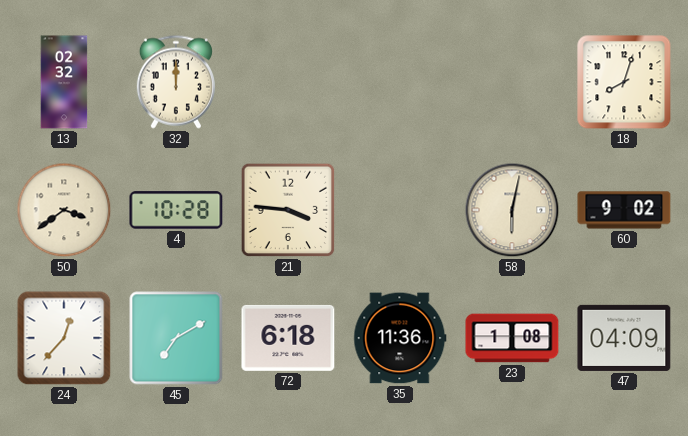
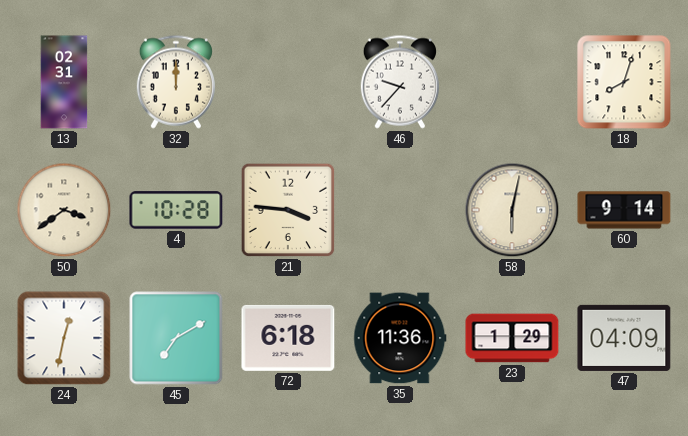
13: 02:32 -> 02:31
46: none -> 9:37
60: 9:02 -> 9:14
24: 12:37 -> 12:32
23: 1:08 -> 1:29
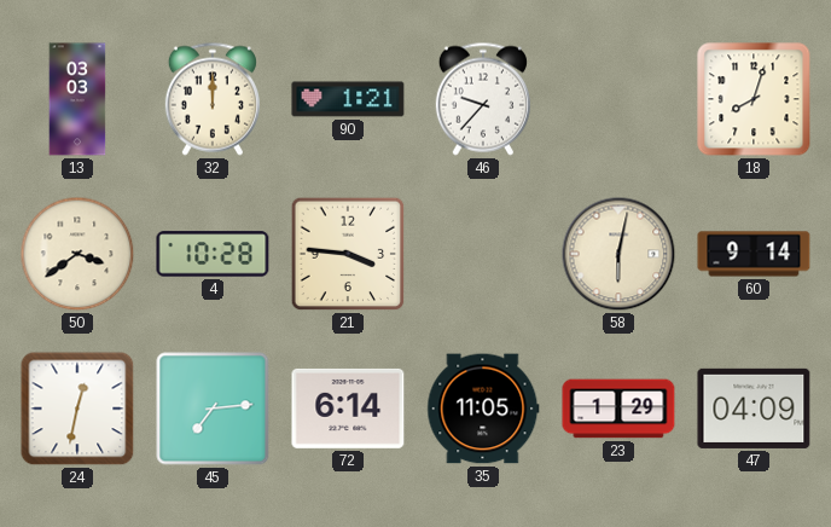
13: 02:31 -> 03:03
90: none -> 1:21
45: 7:10 -> 7:14
72: 6:18 -> 6:14
35: 11:36 -> 11:05
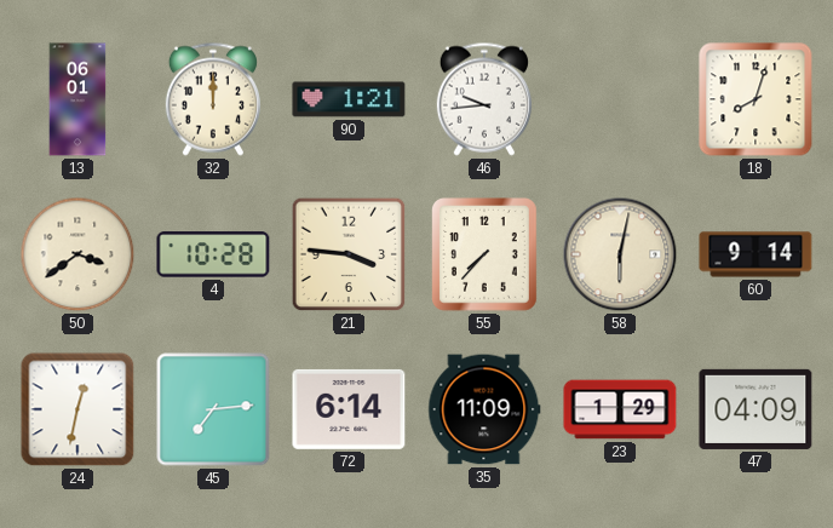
13: 03:03 -> 06:01
46: 9:37 -> 9:44
55: none -> 7:37
35: 11:05 -> 11:09
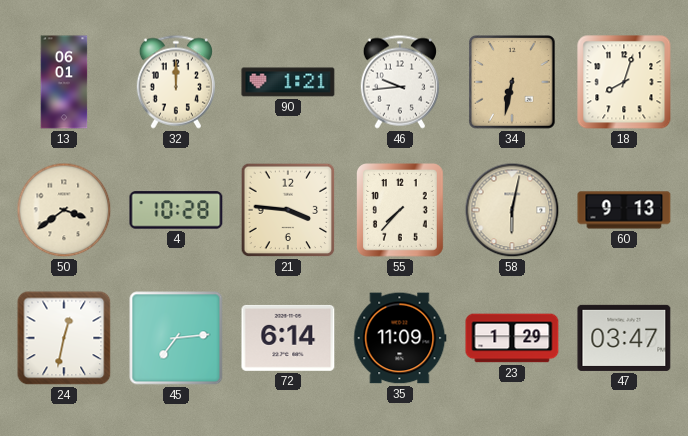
34: none -> 6:32
60: 9:14 -> 9:13
47: 04:09 -> 03:47
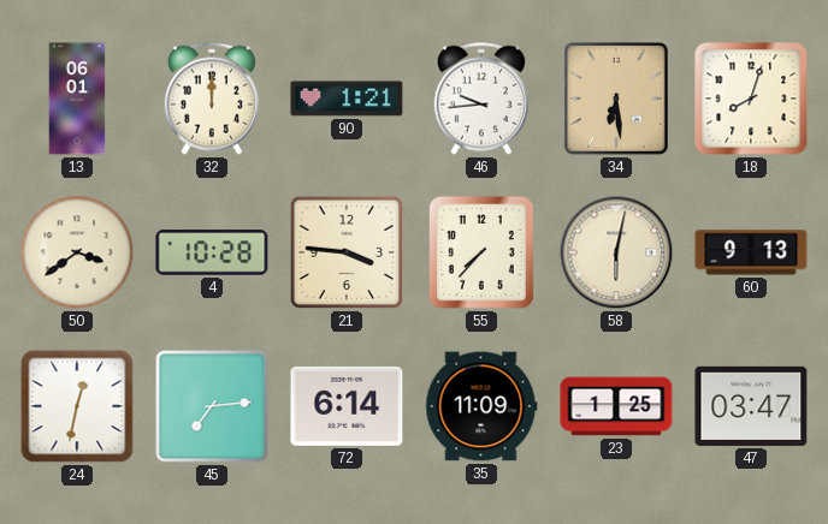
34: 6:32 -> 6:29
23: 1:29 -> 1:25
